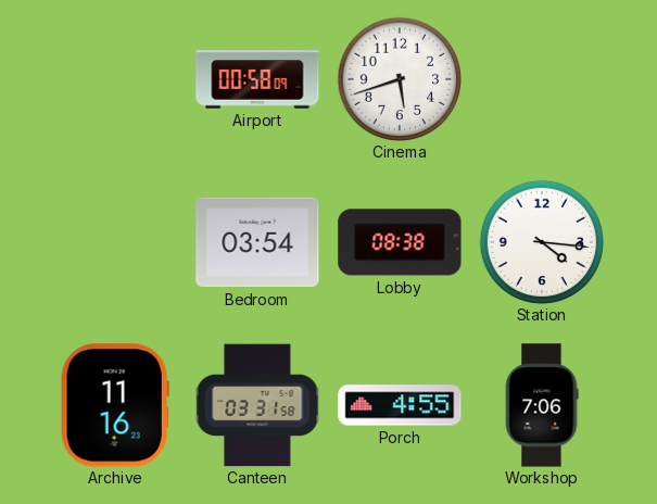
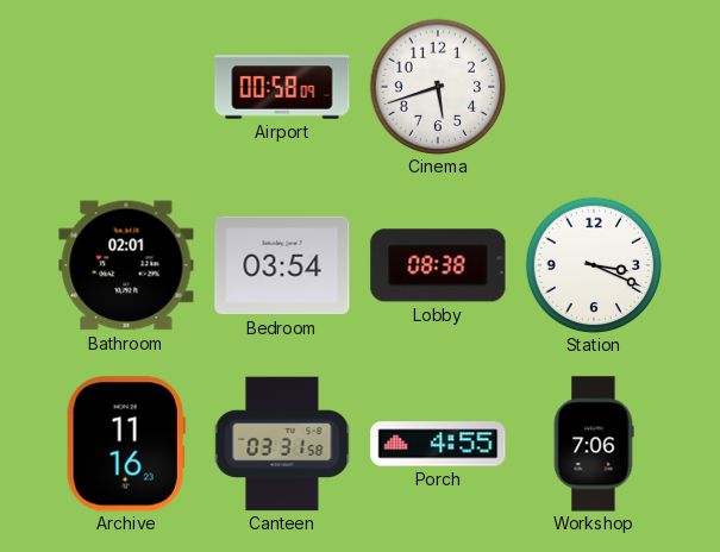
Bathroom: none -> 02:01
Station: 4:16 -> 3:19
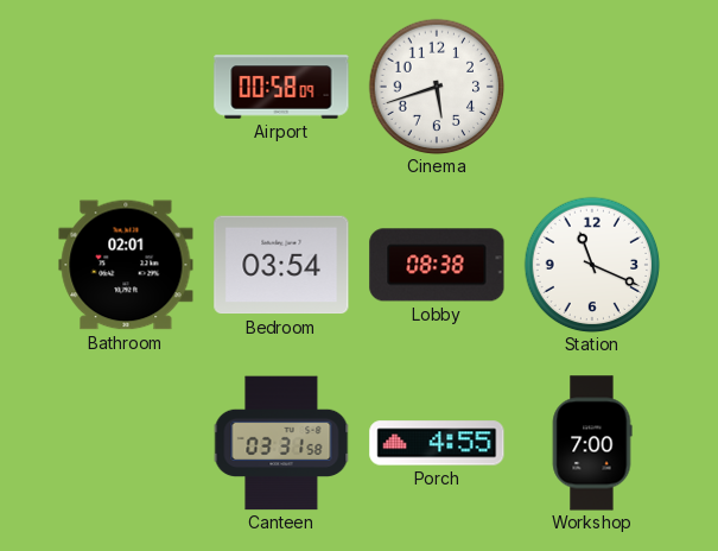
Station: 3:19 -> 11:19
Archive: 11:16 -> none
Workshop: 7:06 -> 7:00
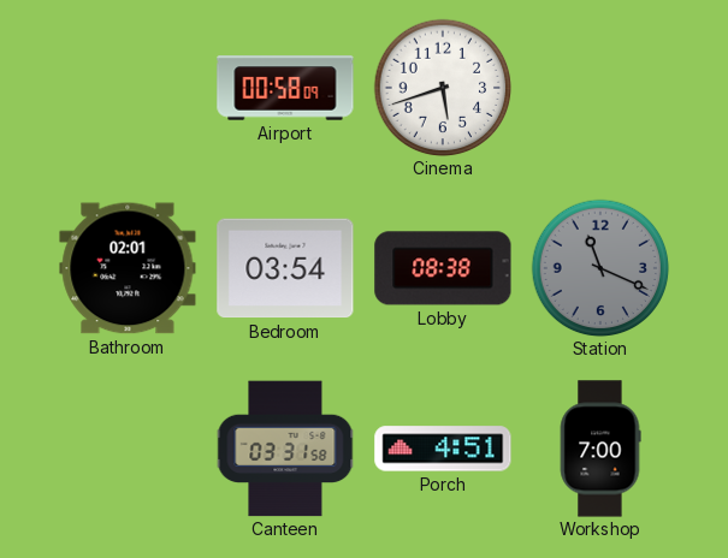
Station dial: white -> grey
Porch: 4:55 -> 4:51
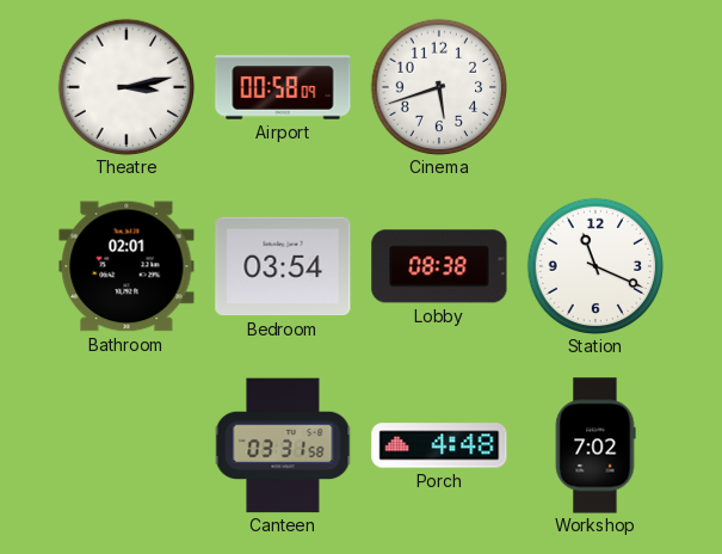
Theatre: none -> 3:13
Station dial: grey -> white
Porch: 4:51 -> 4:48
Workshop: 7:00 -> 7:02
